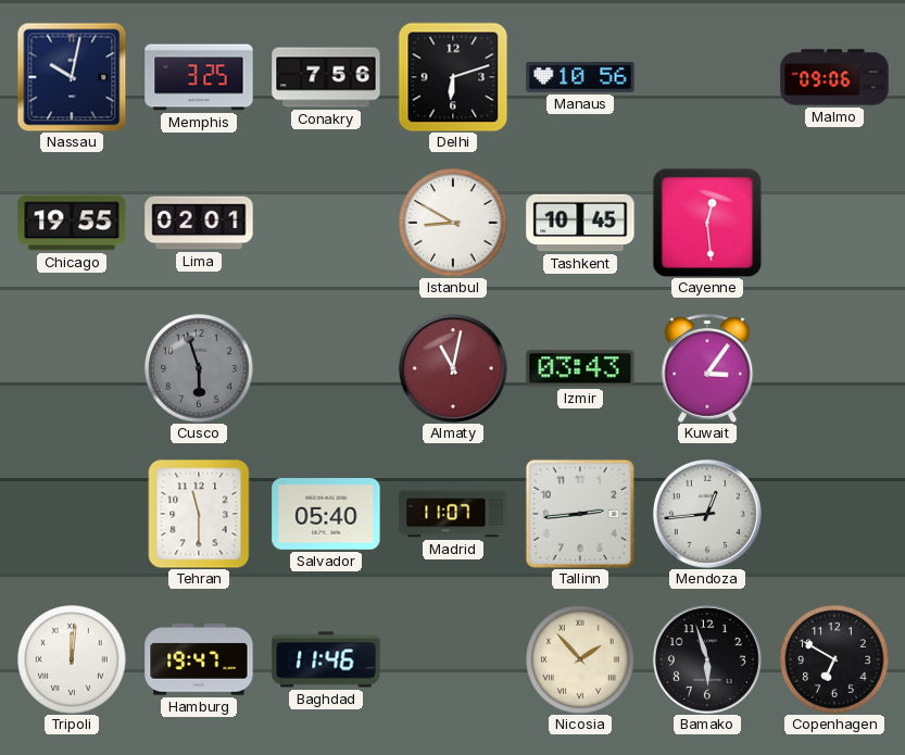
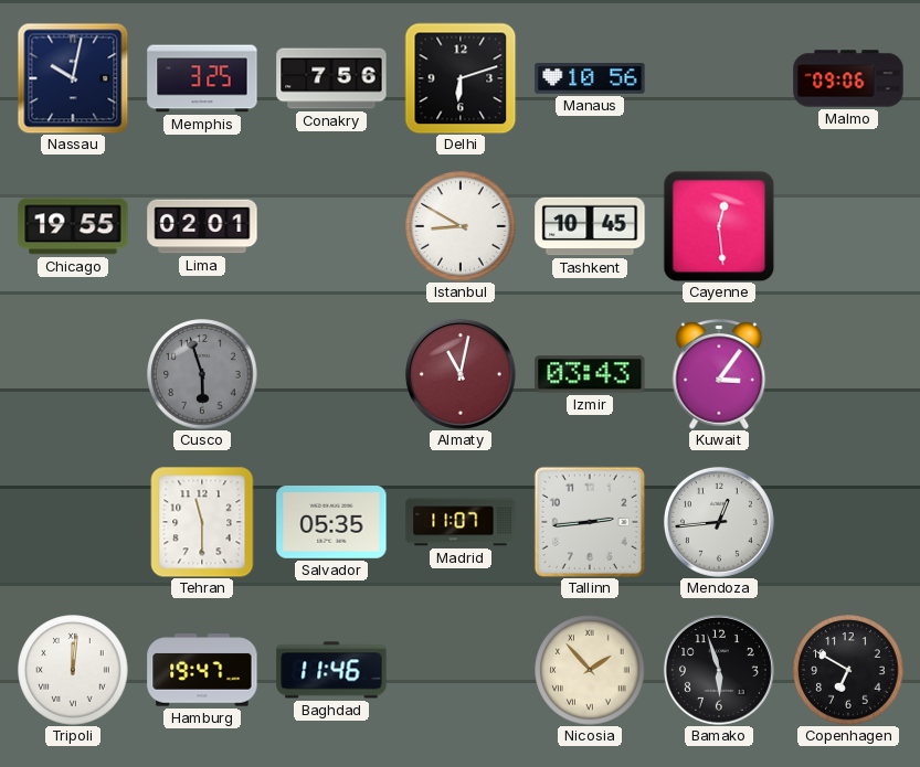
Salvador: 05:40 -> 05:35
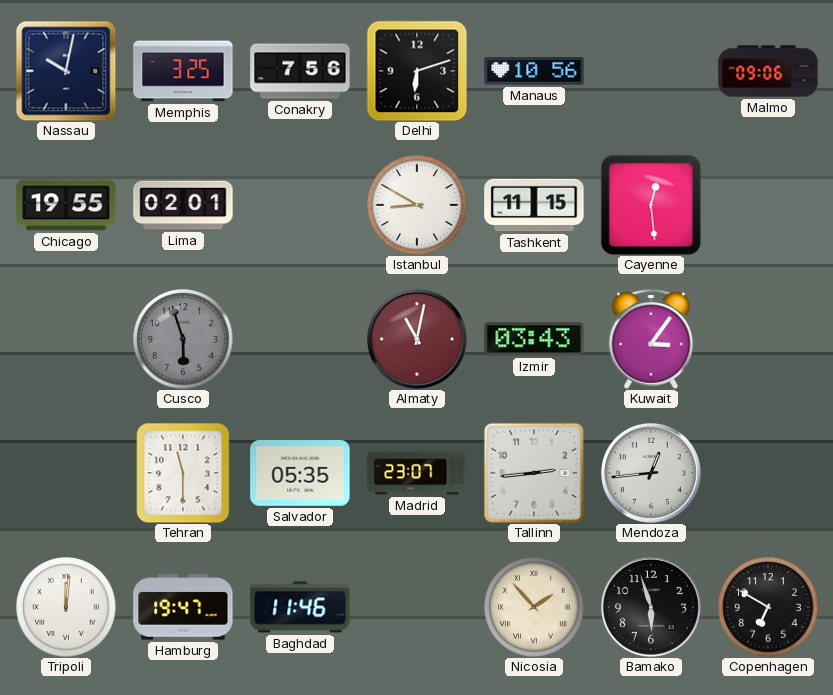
Tashkent: 10:45 -> 11:15
Madrid: 11:07 -> 23:07
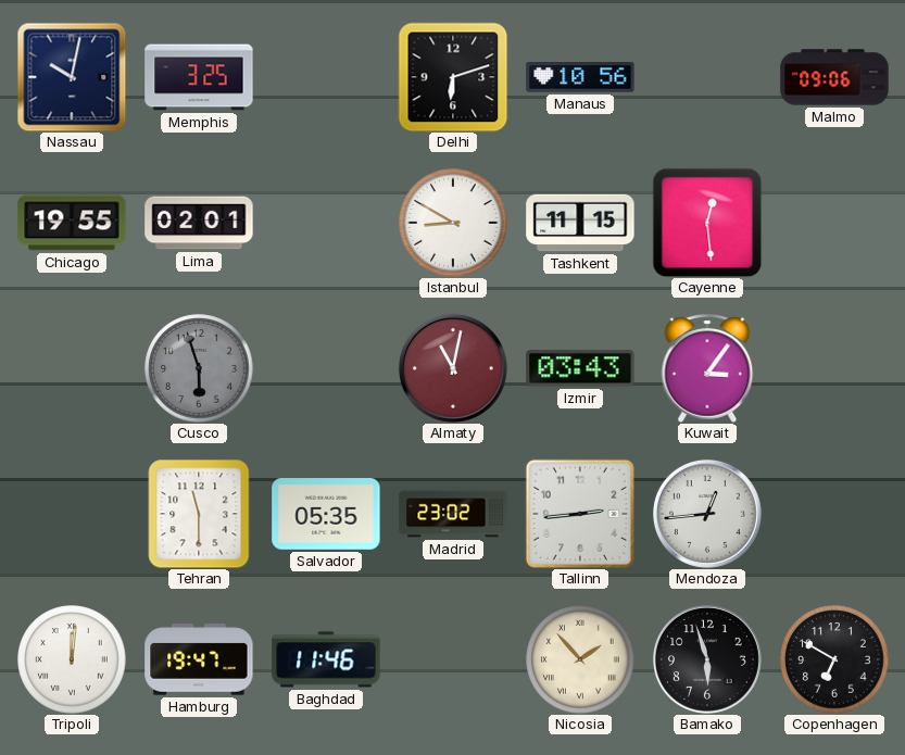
Conakry: 7:56 -> none
Madrid: 23:07 -> 23:02
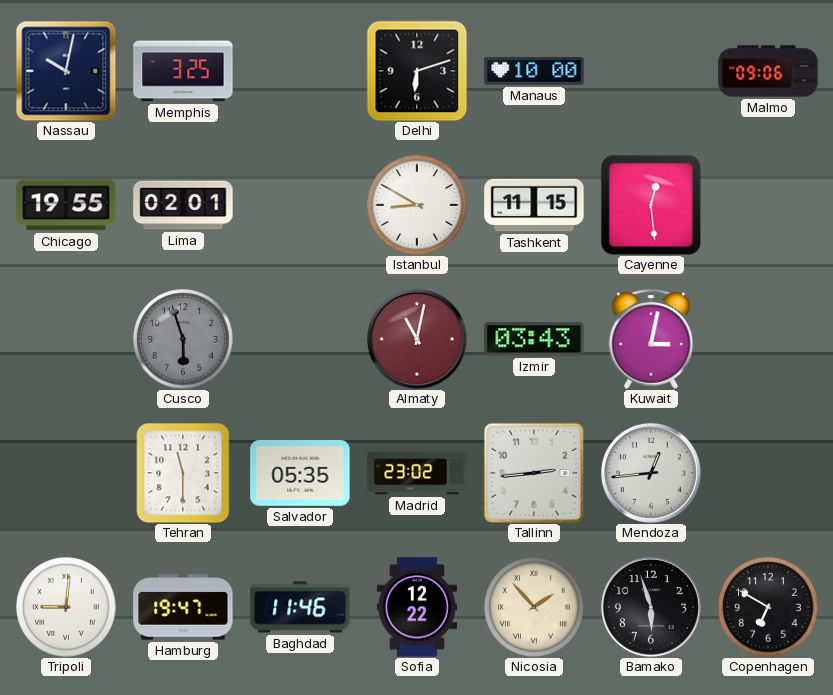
Manaus: 10:56 -> 10:00
Kuwait: 3:06 -> 3:02
Tripoli: 12:01 -> 9:01
Sofia: none -> 12:22
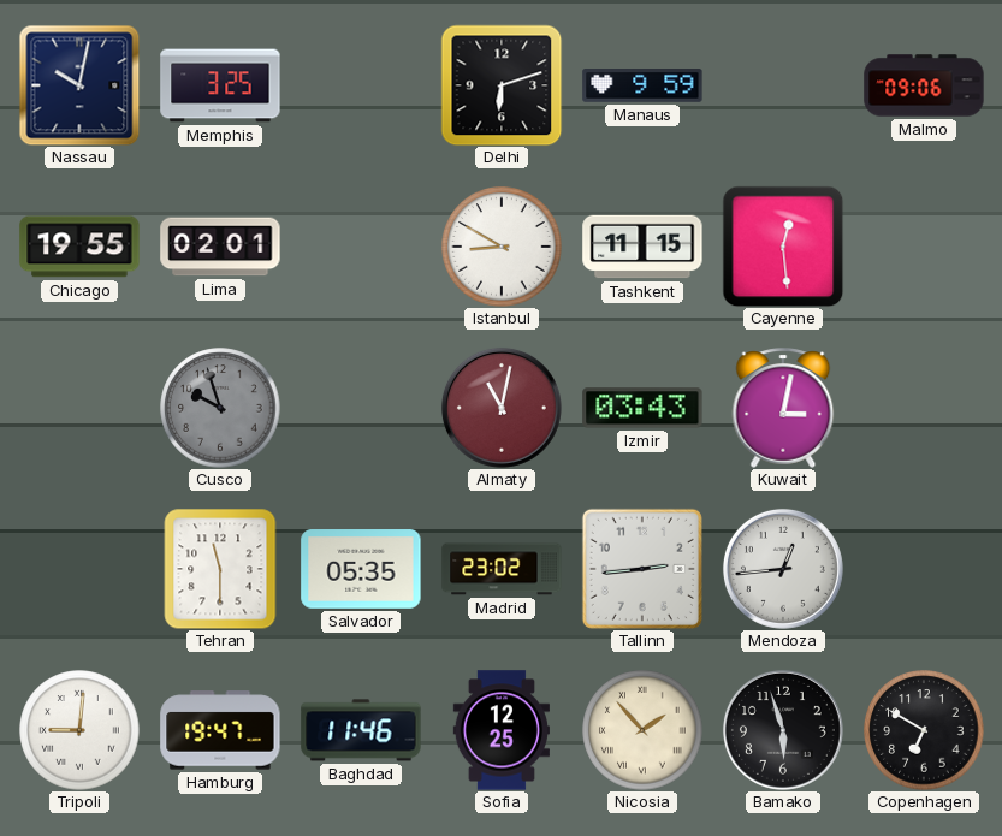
Manaus: 10:00 -> 9:59
Cusco: 5:57 -> 9:57
Sofia: 12:22 -> 12:25
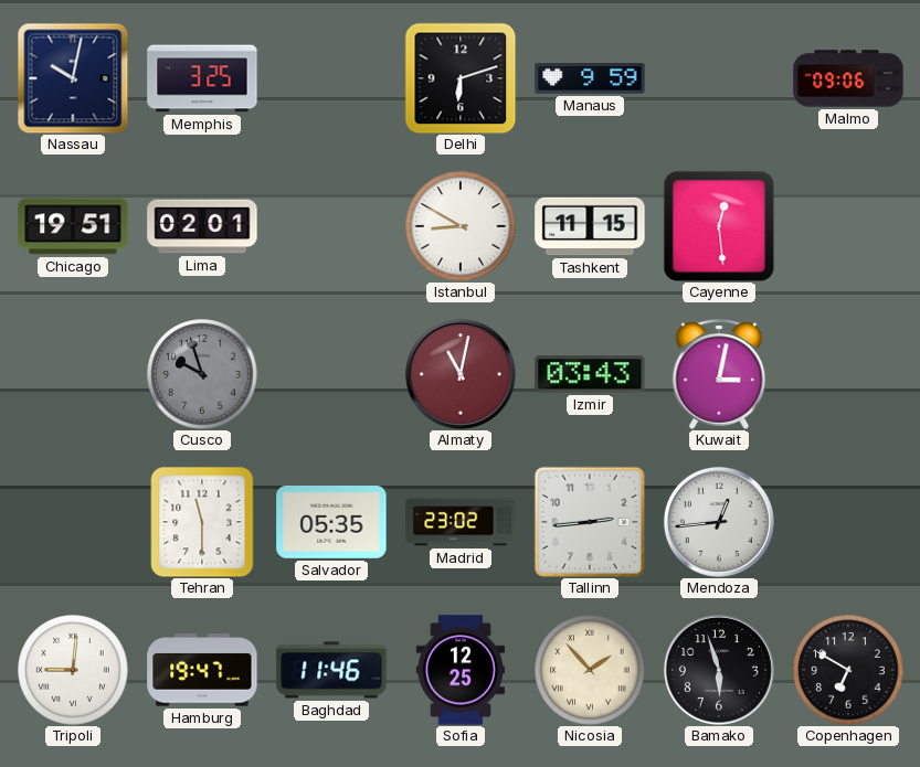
Chicago: 19:55 -> 19:51
